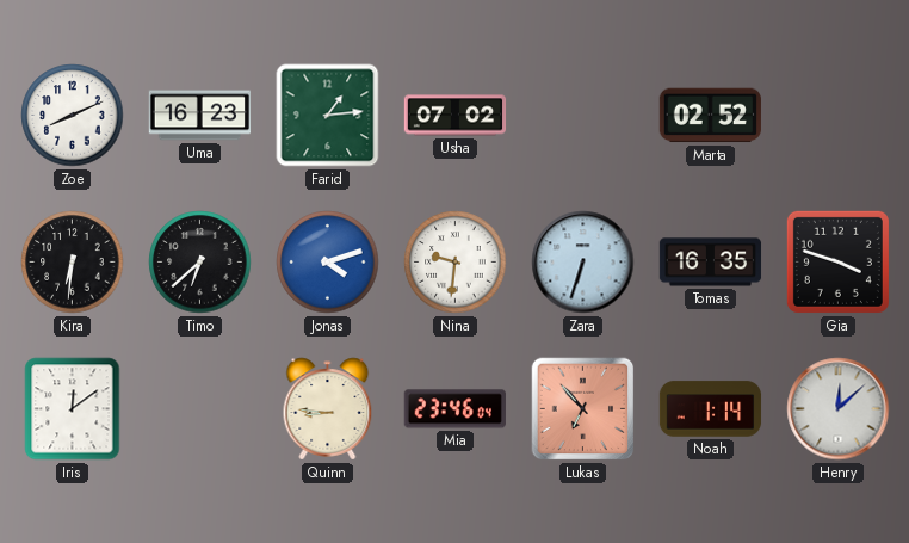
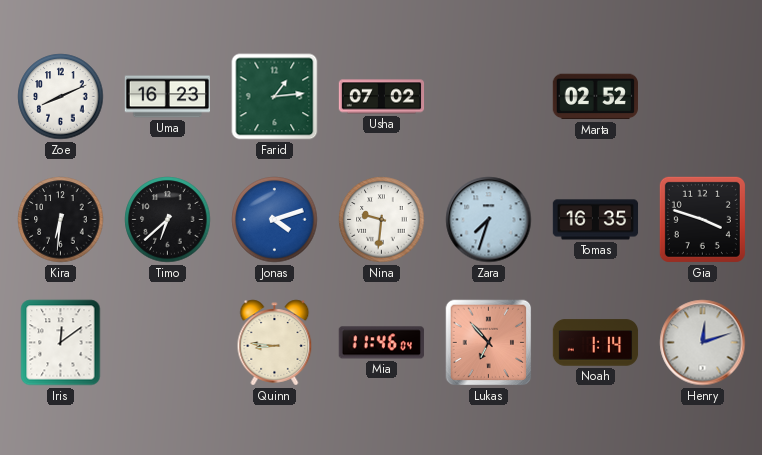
Zara: 6:33 -> 7:33
Mia: 23:46 -> 11:46
Henry: 12:08 -> 12:12
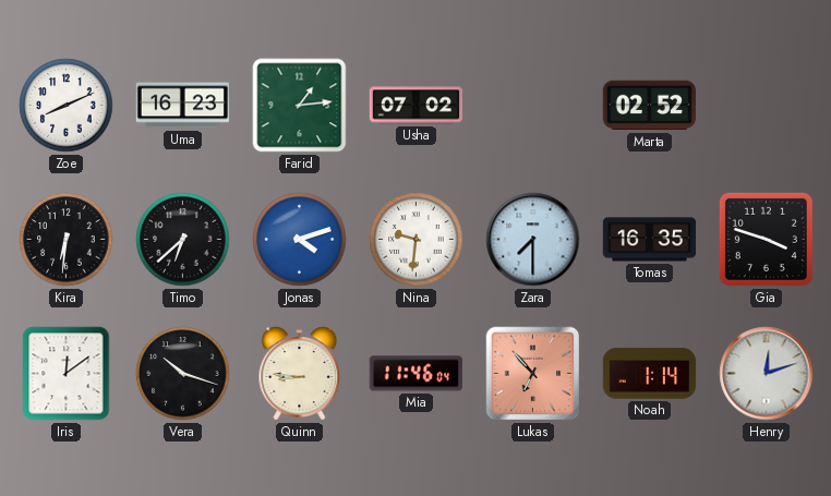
Zara: 7:33 -> 7:30
Vera: none -> 10:18
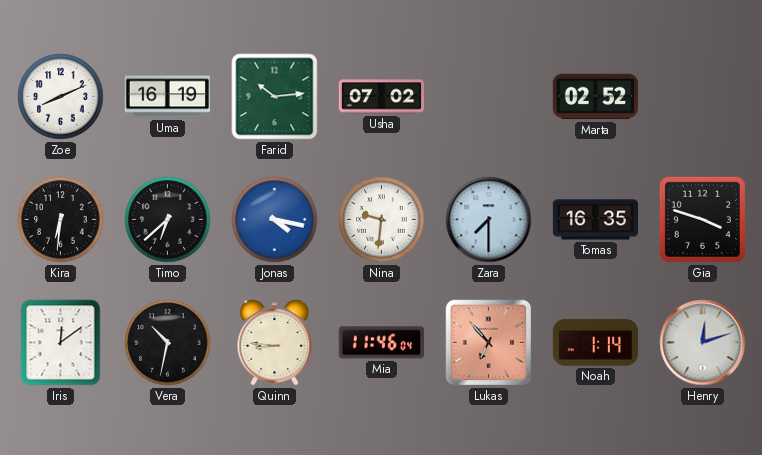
Uma: 16:23 -> 16:19
Farid: 1:14 -> 10:14
Jonas: 4:12 -> 4:17
Vera: 10:18 -> 10:32
